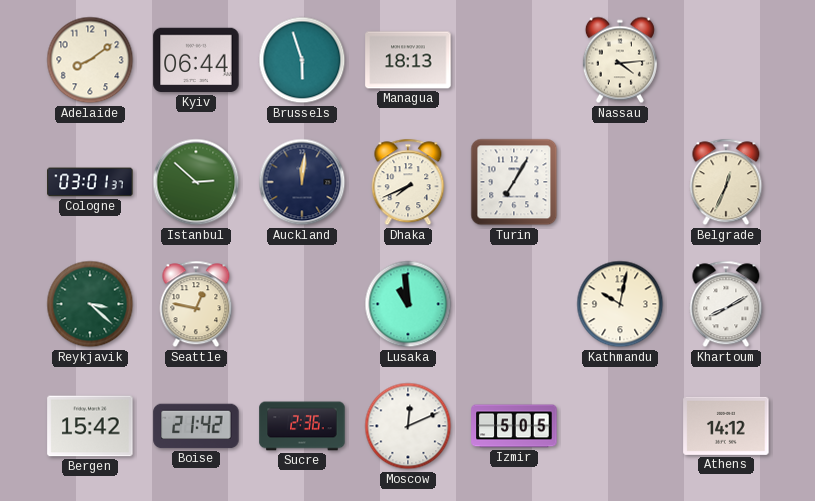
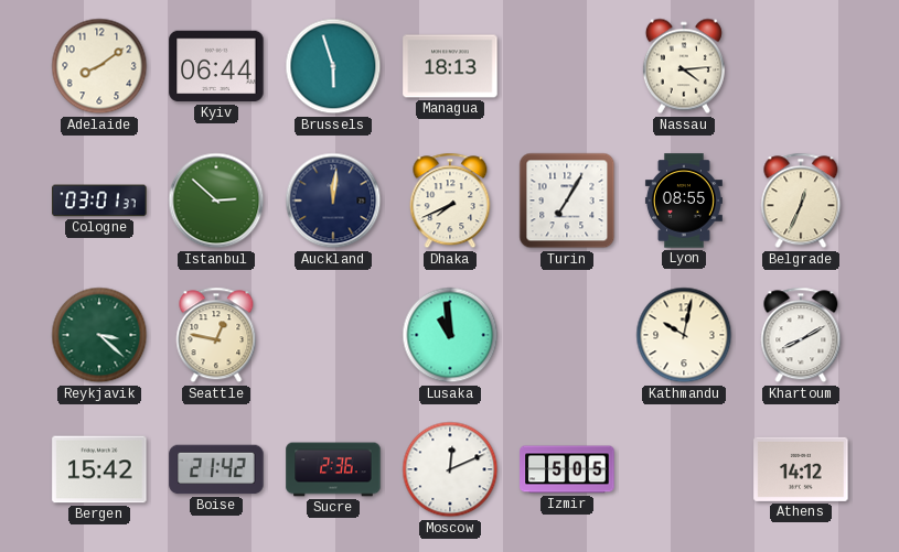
Lyon: none -> 08:55
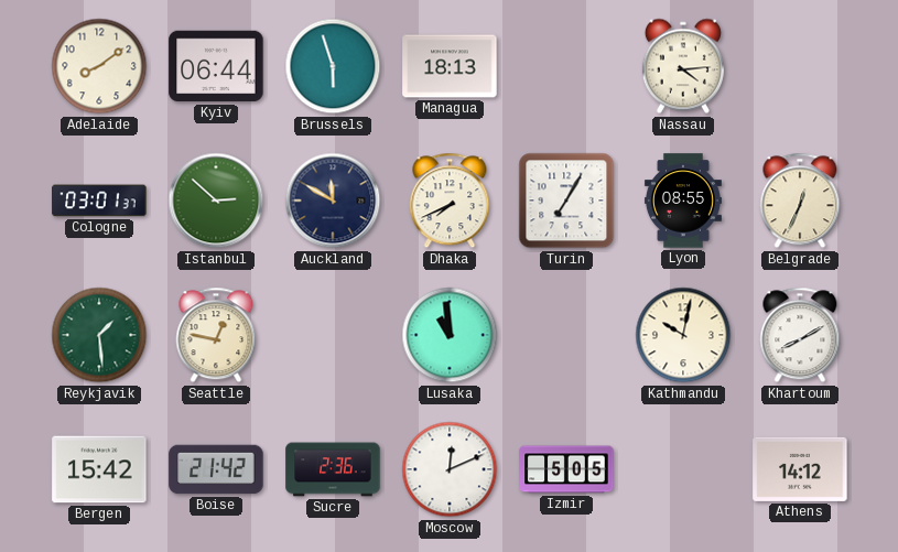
Auckland: 12:01 -> 11:50
Reykjavik: 3:22 -> 1:29
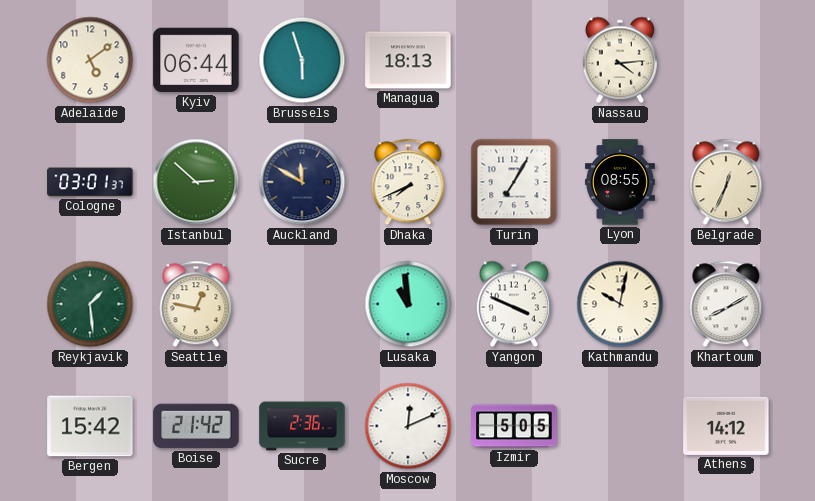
Adelaide: 8:09 -> 5:09
Yangon: none -> 3:49
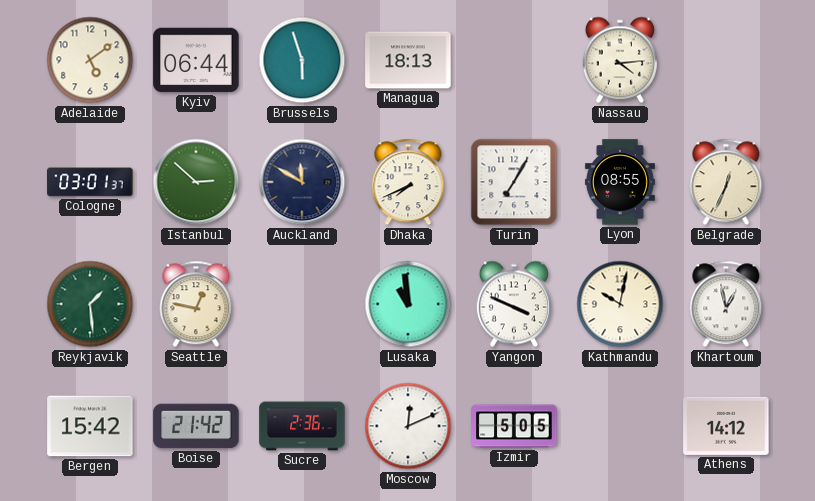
Khartoum: 8:10 -> 12:58
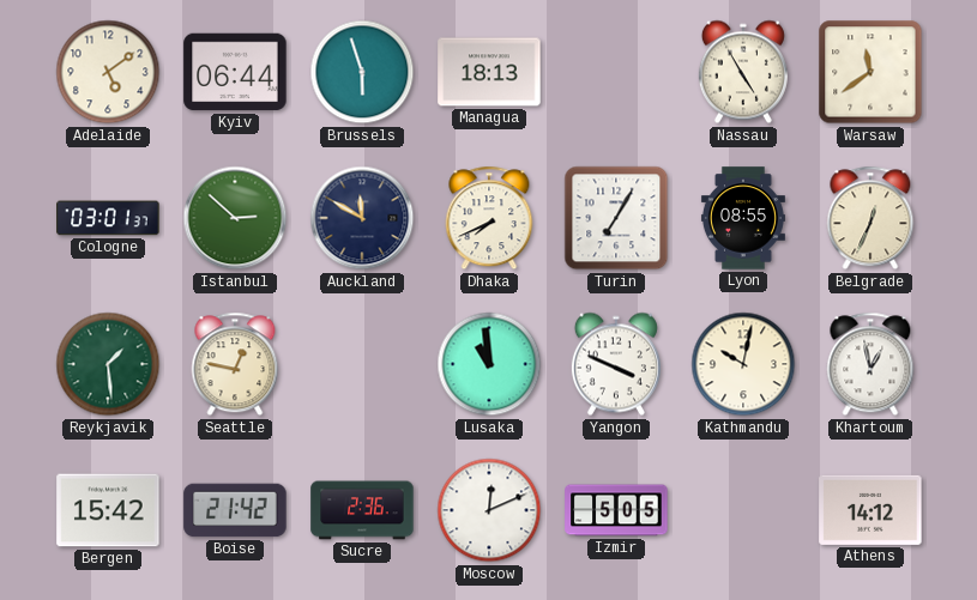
Nassau: 4:14 -> 4:55
Warsaw: none -> 11:39
